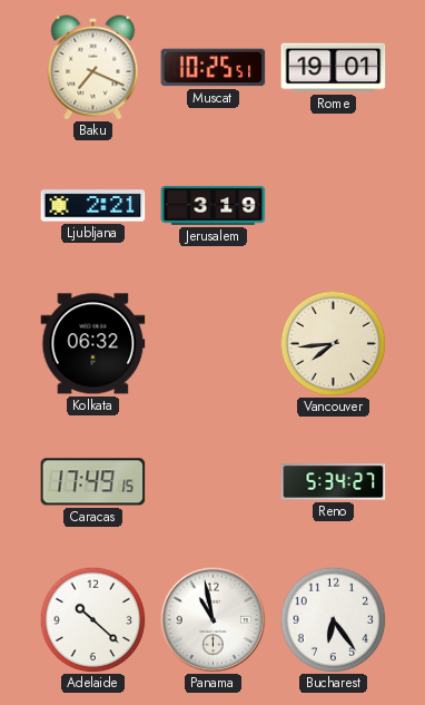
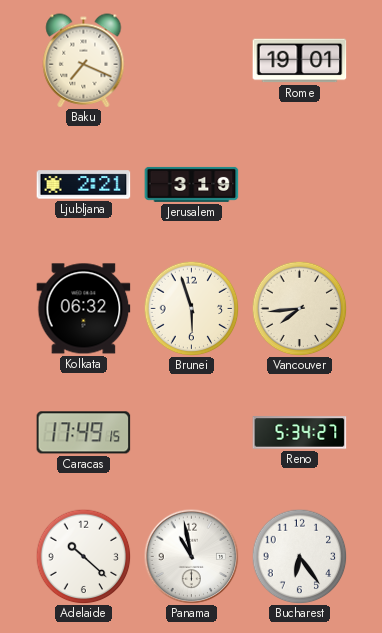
Muscat: 10:25 -> none
Brunei: none -> 5:57
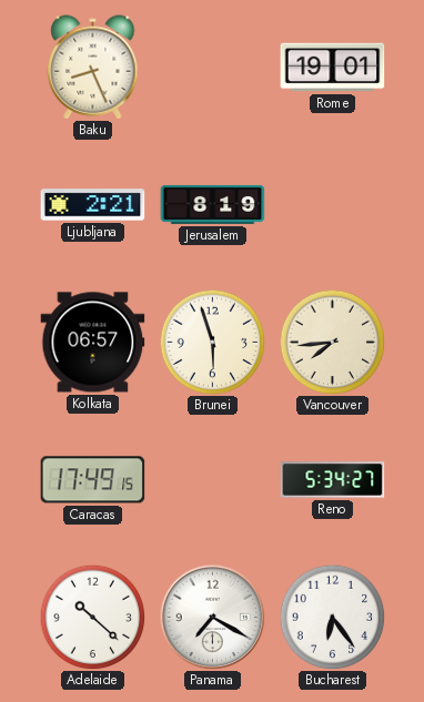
Baku: 7:19 -> 8:26
Jerusalem: 3:19 -> 8:19
Kolkata: 06:32 -> 06:57
Panama: 10:58 -> 7:20
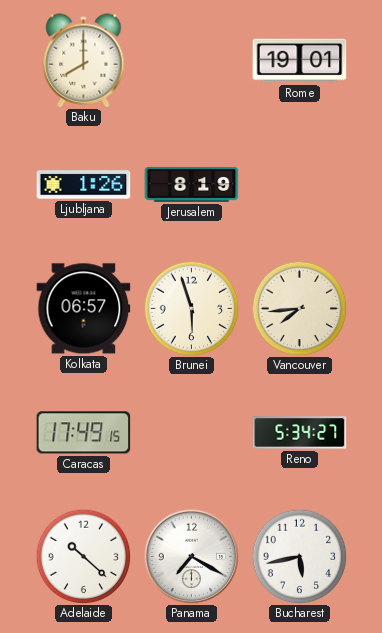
Baku: 8:26 -> 8:00
Ljubljana: 2:21 -> 1:26
Bucharest: 6:24 -> 5:43
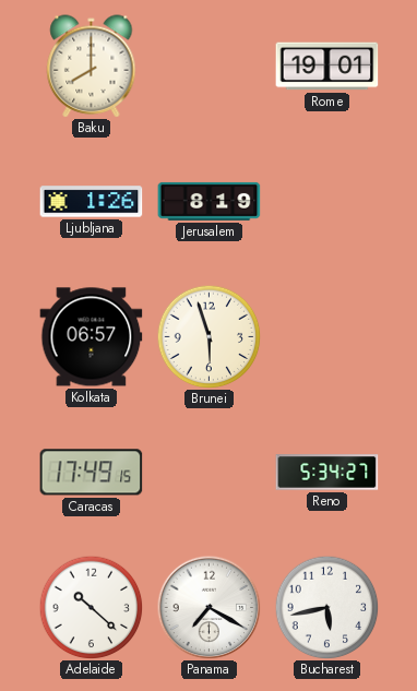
Vancouver: 7:44 -> none
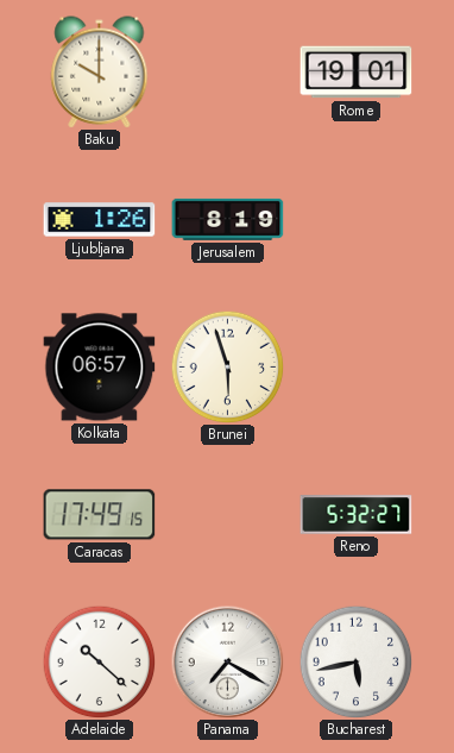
Baku: 8:00 -> 10:00
Reno: 5:34 -> 5:32
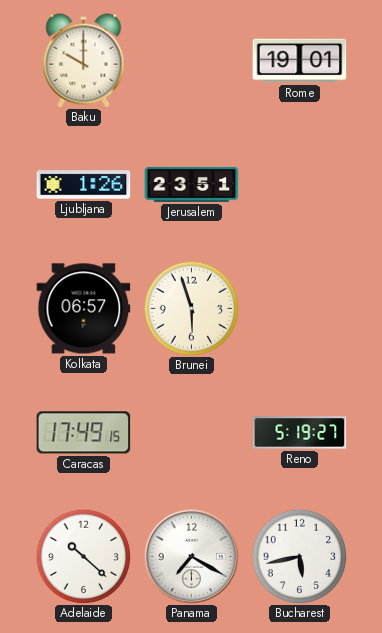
Jerusalem: 8:19 -> 23:51
Reno: 5:32 -> 5:19
